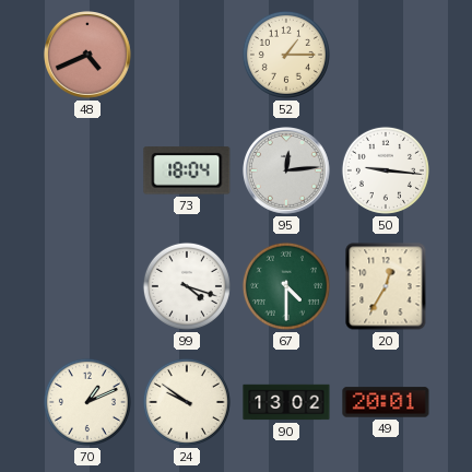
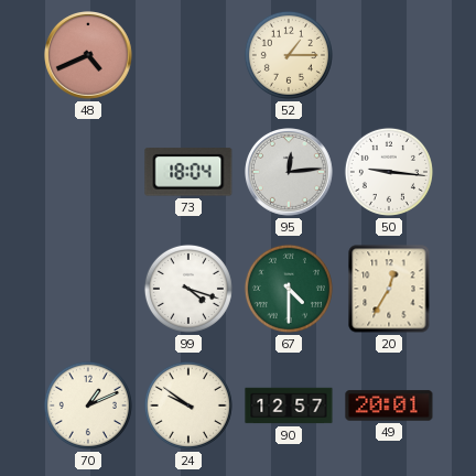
90: 13:02 -> 12:57
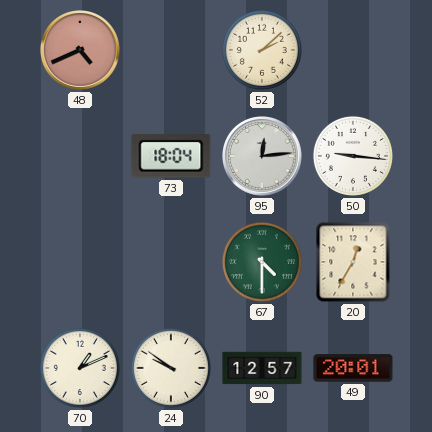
52: 1:15 -> 2:08
99: 4:18 -> none
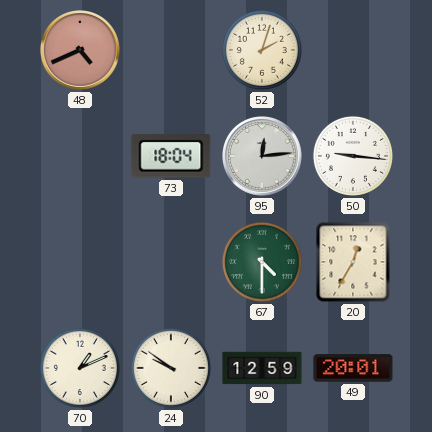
52: 2:08 -> 2:03
90: 12:57 -> 12:59
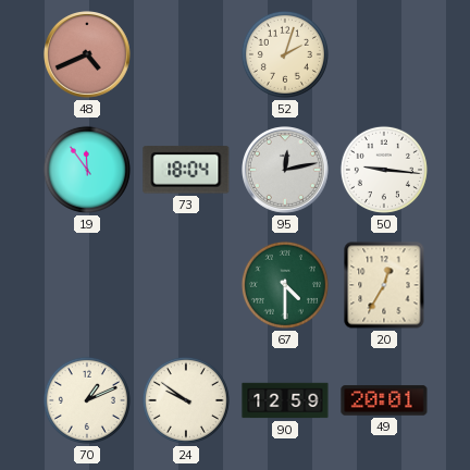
19: none -> 11:54
95: 12:14 -> 12:13
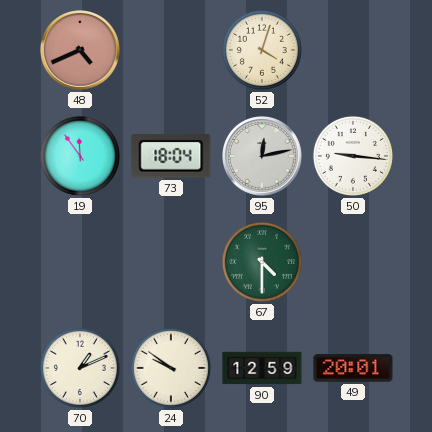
52: 2:03 -> 4:03
20: 12:35 -> none
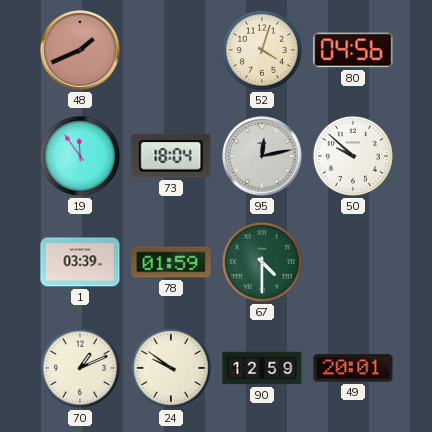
48: 4:41 -> 1:41
80: none -> 04:56
50: 9:16 -> 9:52
1: none -> 03:39
78: none -> 01:59
